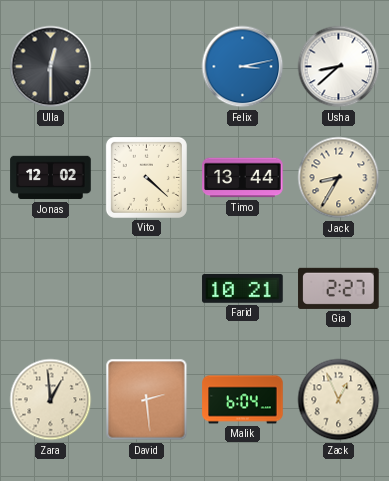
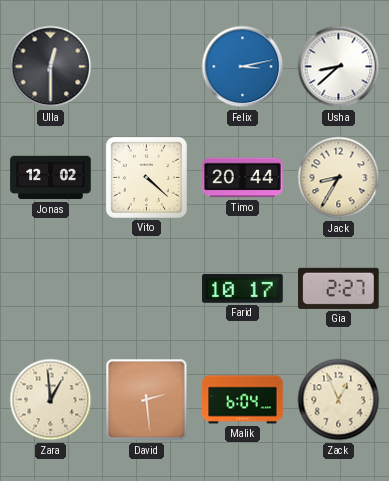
Timo: 13:44 -> 20:44
Farid: 10:21 -> 10:17
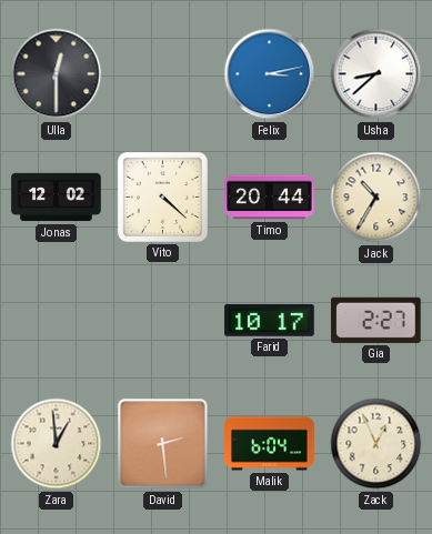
Jack: 8:35 -> 10:35
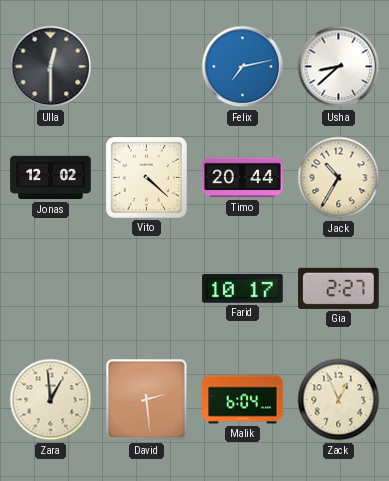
Felix: 3:13 -> 7:13
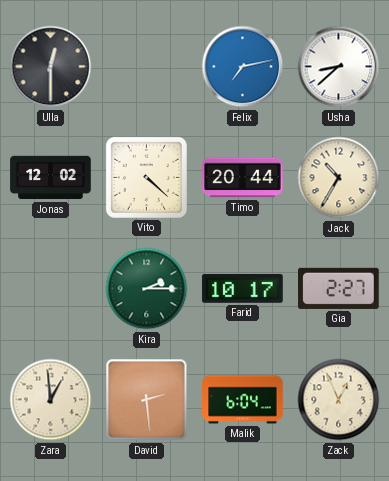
Kira: none -> 2:15
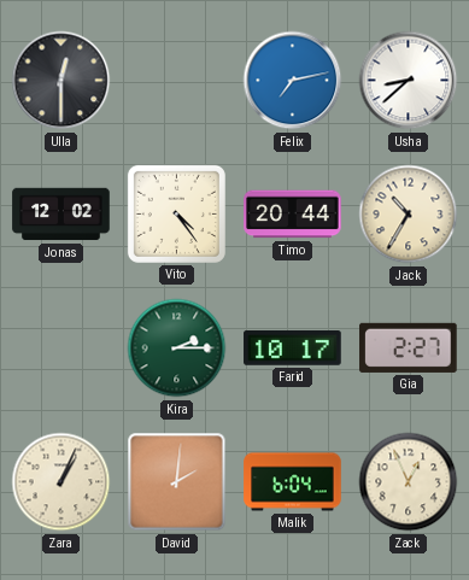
Vito: 4:22 -> 4:24
Zara: 12:59 -> 1:04
David: 2:29 -> 2:01
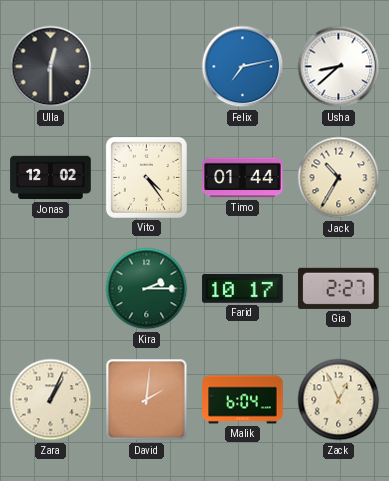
Timo: 20:44 -> 01:44
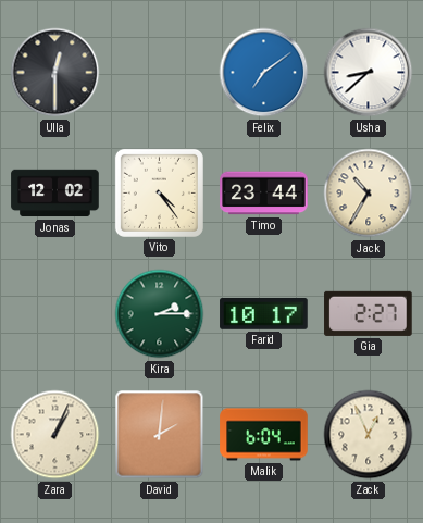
Felix: 7:13 -> 7:09
Timo: 01:44 -> 23:44
